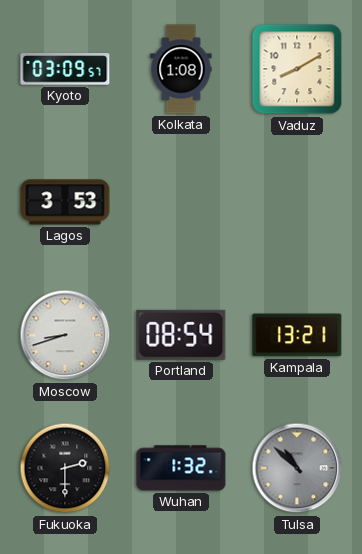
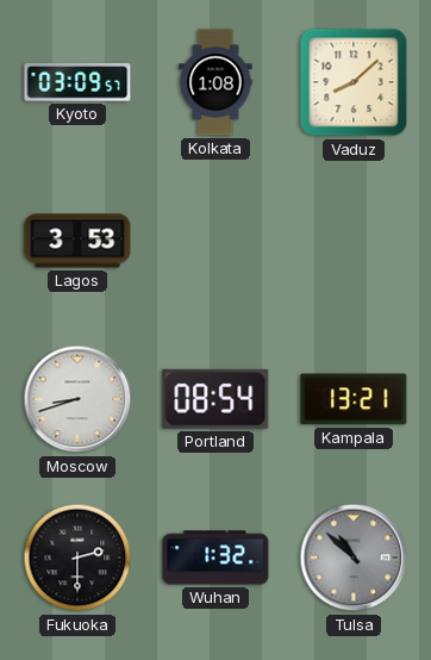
Vaduz: 8:10 -> 8:08
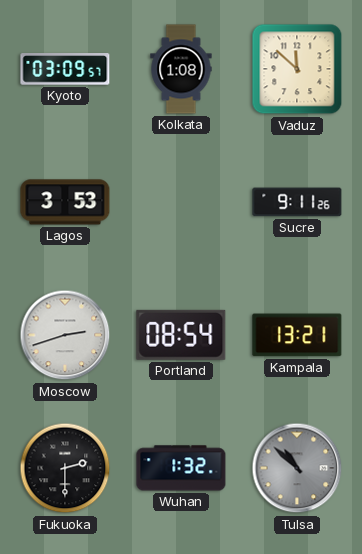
Vaduz: 8:08 -> 11:52
Sucre: none -> 9:11
Moscow: 8:42 -> 2:42
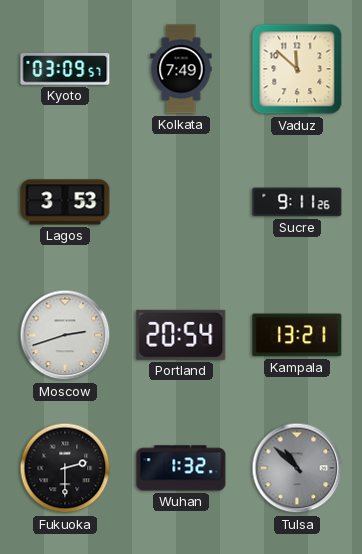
Kolkata: 1:08 -> 7:49
Portland: 08:54 -> 20:54
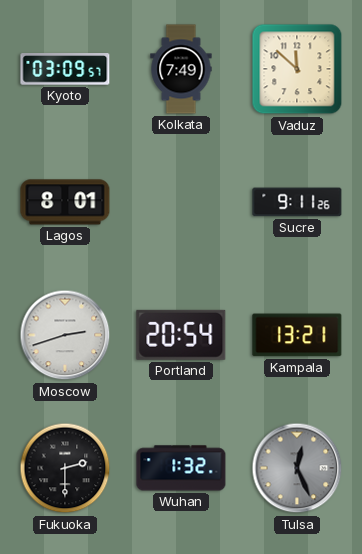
Lagos: 3:53 -> 8:01
Tulsa: 10:52 -> 12:26
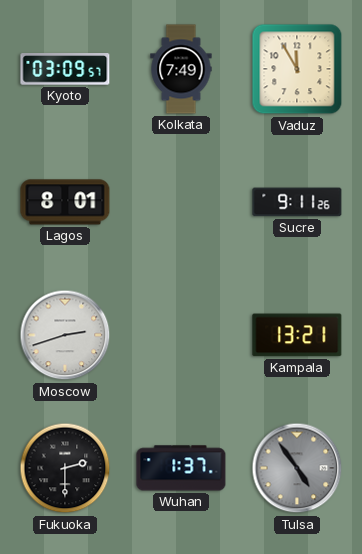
Vaduz: 11:52 -> 11:55
Portland: 20:54 -> none
Wuhan: 1:32 -> 1:37
Tulsa: 12:26 -> 4:54
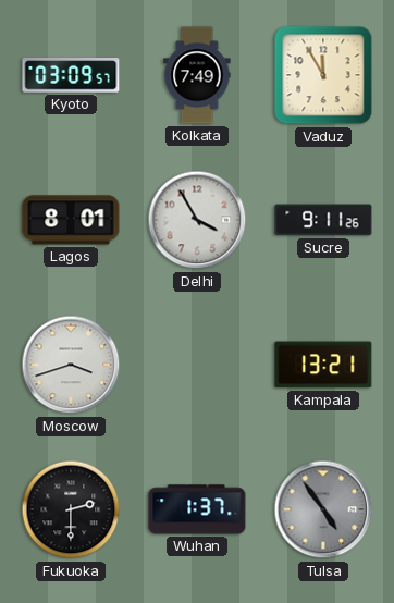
Delhi: none -> 3:55
Moscow: 2:42 -> 3:42
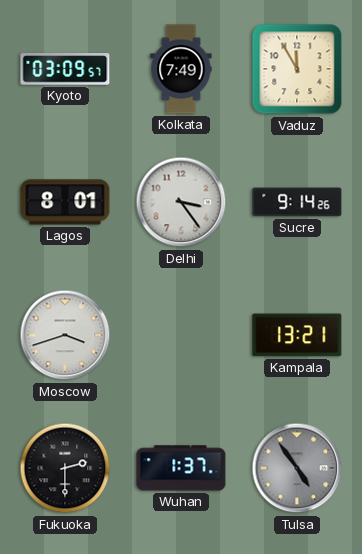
Delhi: 3:55 -> 3:24
Sucre: 9:11 -> 9:14
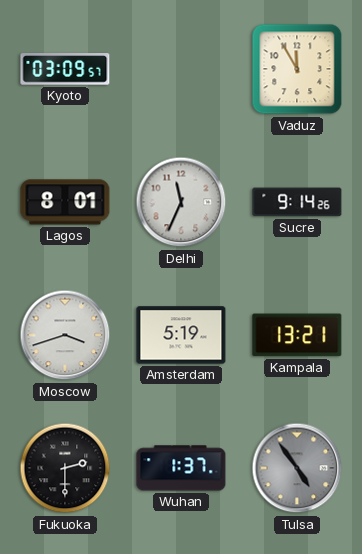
Kolkata: 7:49 -> none
Delhi: 3:24 -> 11:34
Amsterdam: none -> 5:19
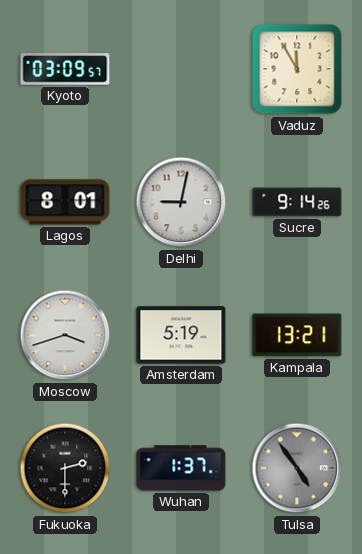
Delhi: 11:34 -> 9:02
